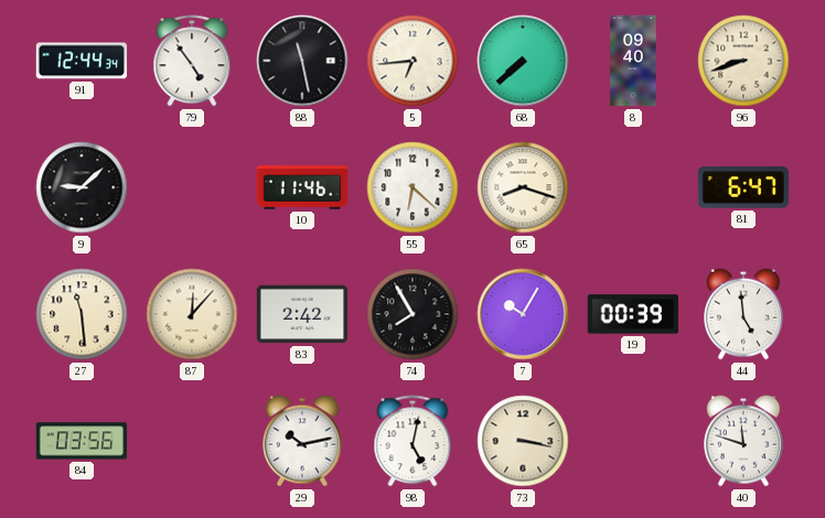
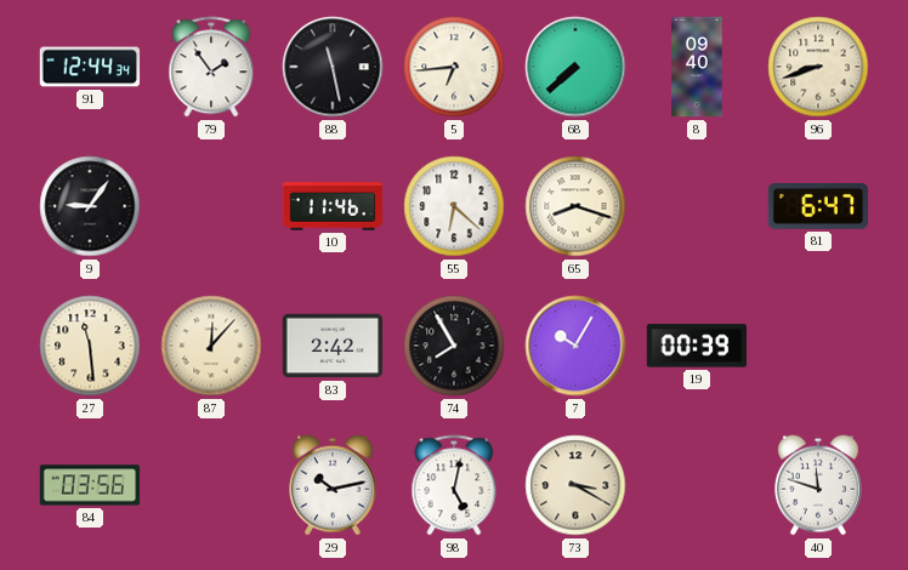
79: 4:54 -> 1:54
9: 9:08 -> 9:06
44: 4:59 -> none
73: 3:17 -> 3:20
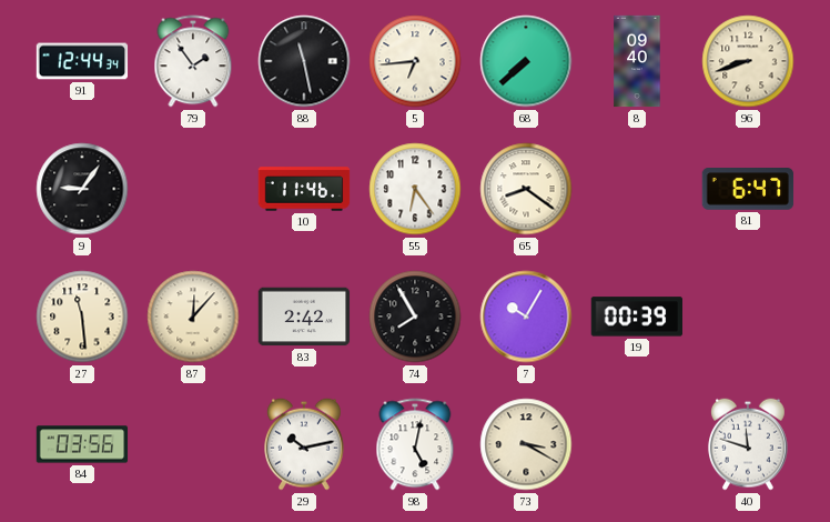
55: 6:22 -> 6:24
65: 8:18 -> 8:21
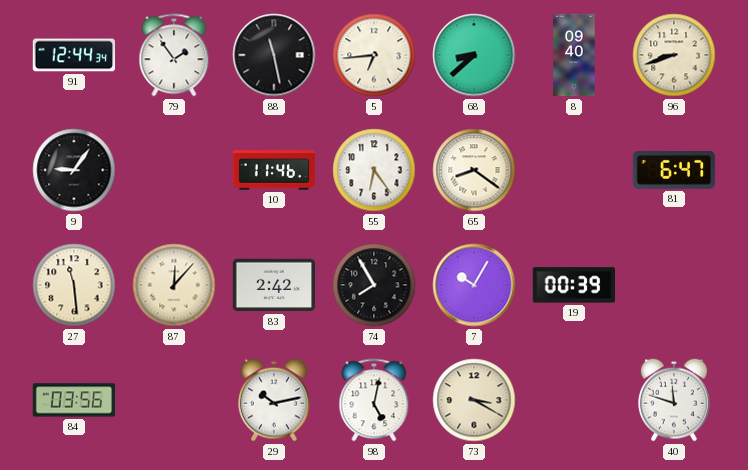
68: 7:38 -> 8:38
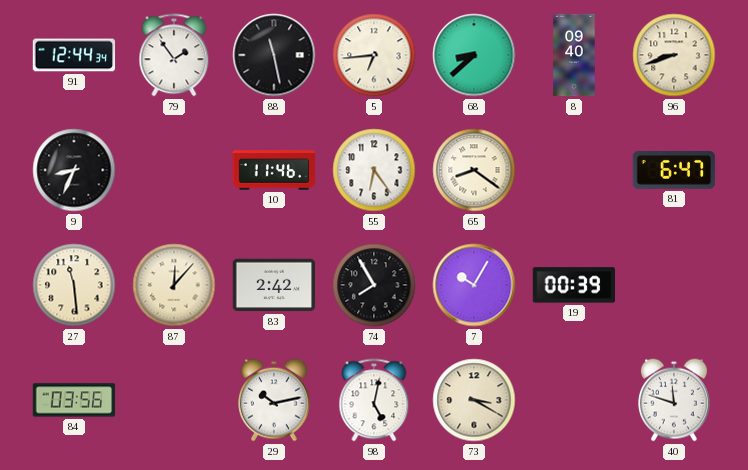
9: 9:06 -> 8:34
